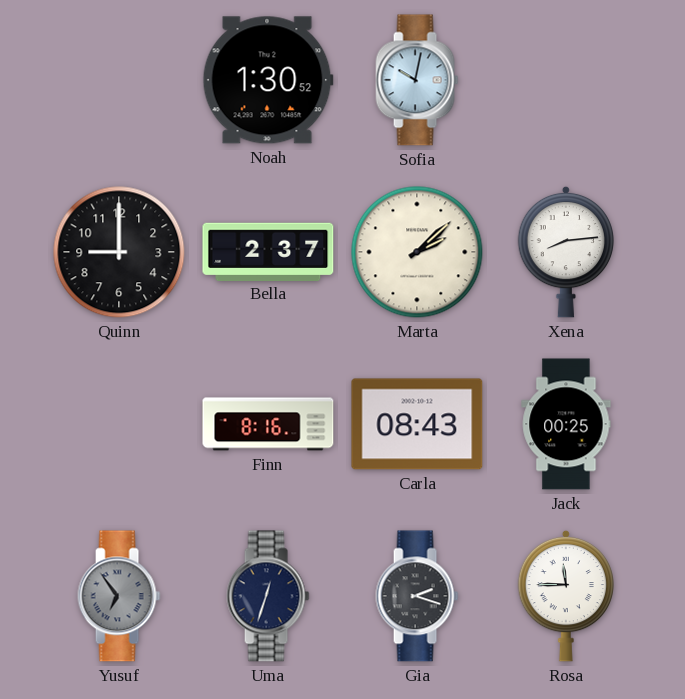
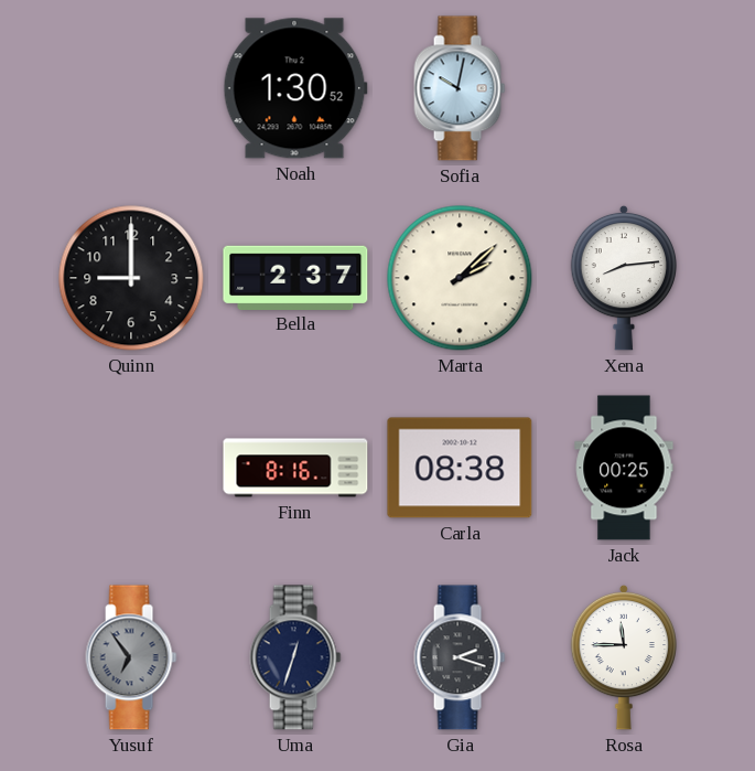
Carla: 08:43 -> 08:38
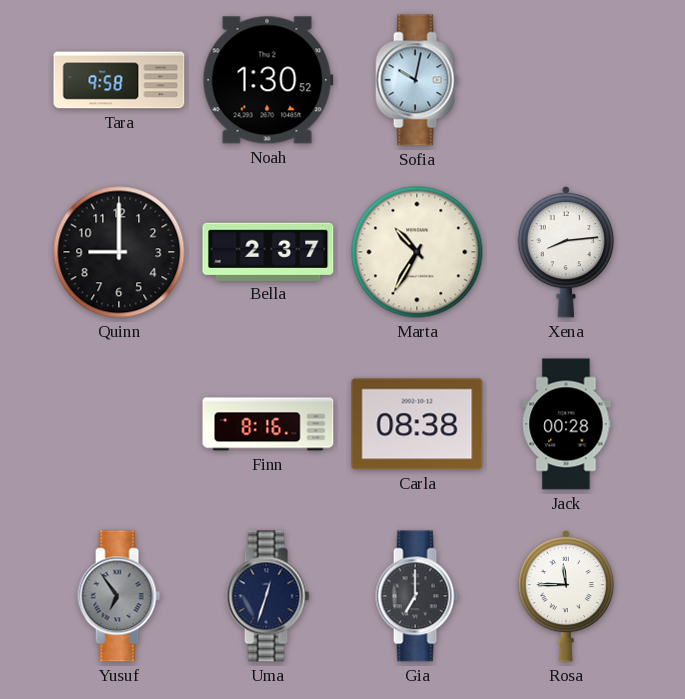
Tara: none -> 9:58
Marta: 2:08 -> 10:35
Jack: 00:25 -> 00:28
Gia: 2:18 -> 7:00
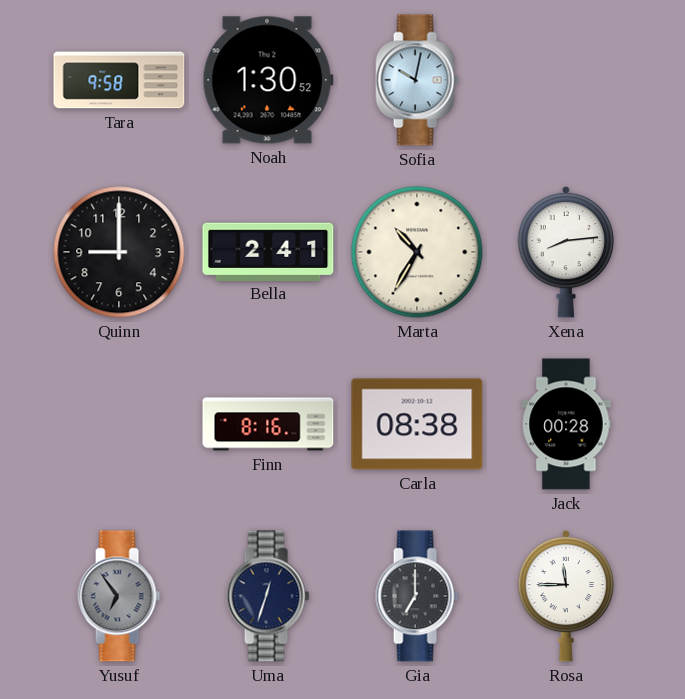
Bella: 2:37 -> 2:41
